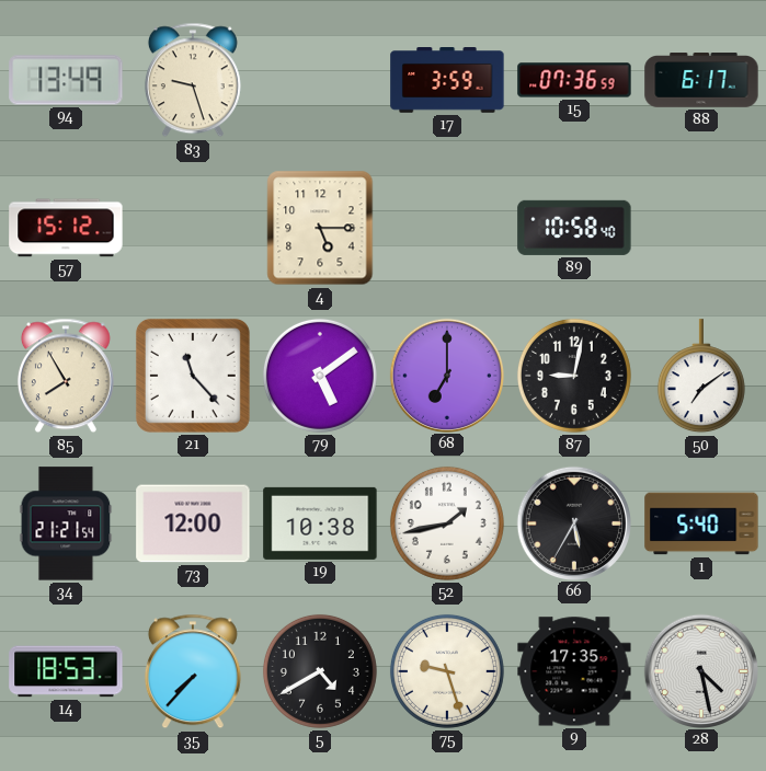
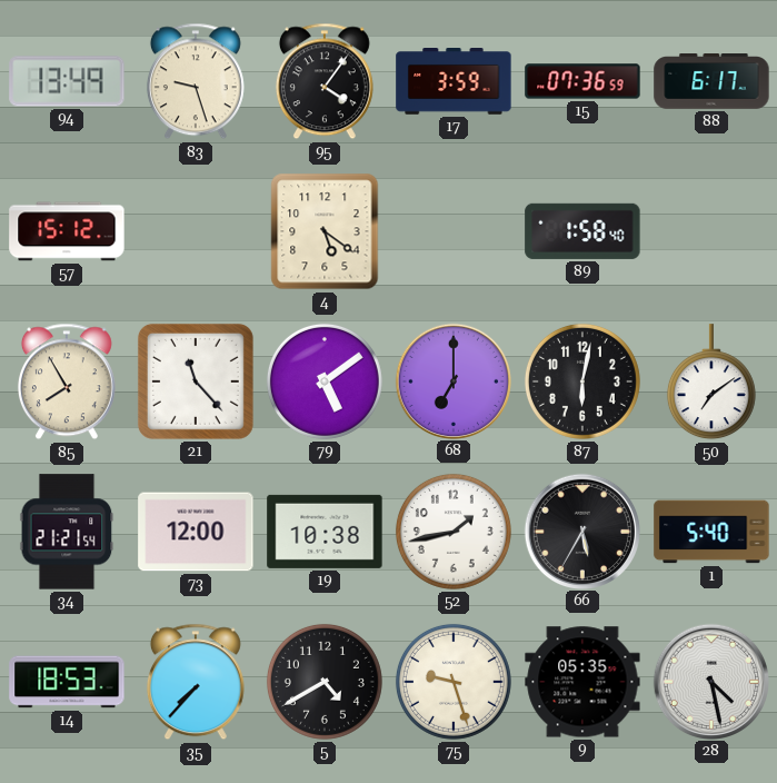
95: none -> 4:06
4: 5:15 -> 5:21
89: 10:58 -> 1:58
87: 9:02 -> 6:02
9: 17:35 -> 05:35
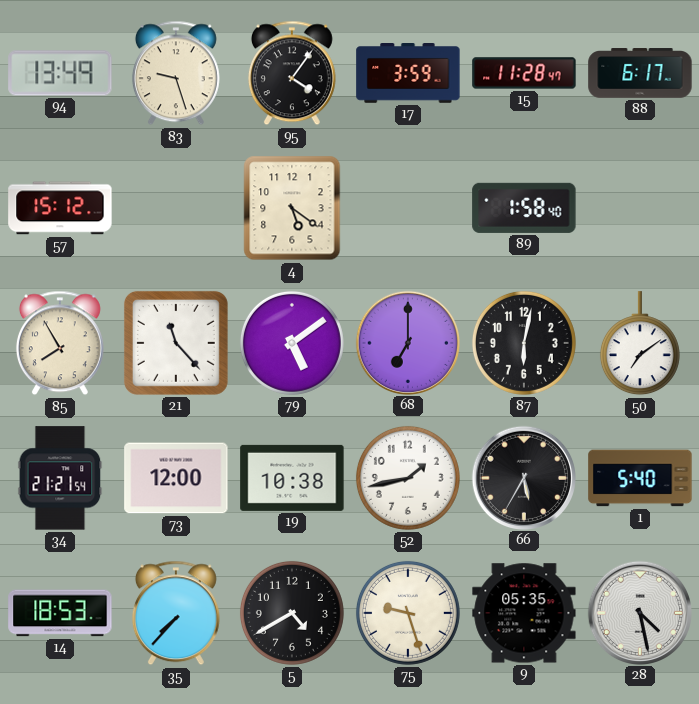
15: 07:36 -> 11:28
